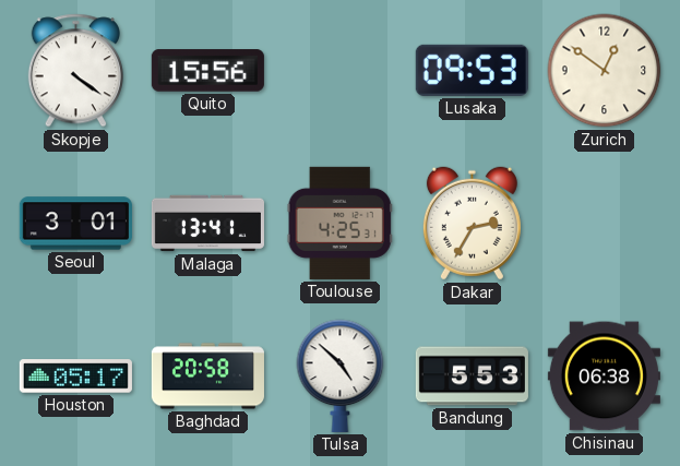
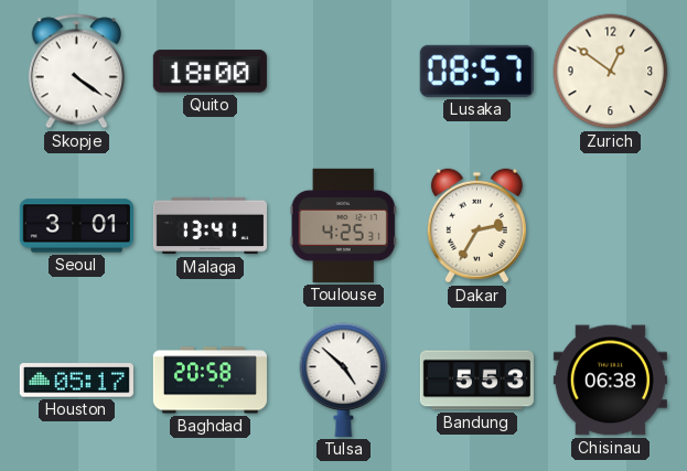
Quito: 15:56 -> 18:00
Lusaka: 09:53 -> 08:57
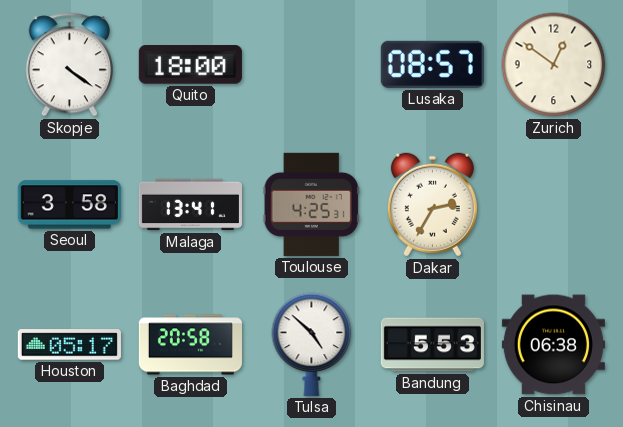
Seoul: 3:01 -> 3:58
